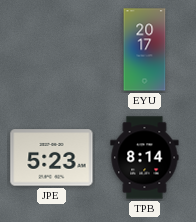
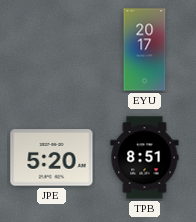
JPE: 5:23 -> 5:20
TPB: 8:14 -> 8:51
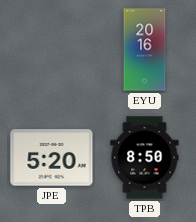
EYU: 20:17 -> 20:16
TPB: 8:51 -> 8:50
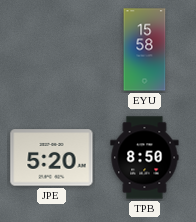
EYU: 20:16 -> 15:58
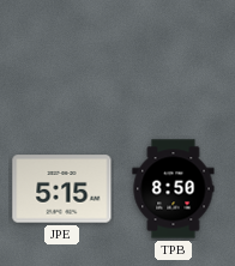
EYU: 15:58 -> none
JPE: 5:20 -> 5:15
